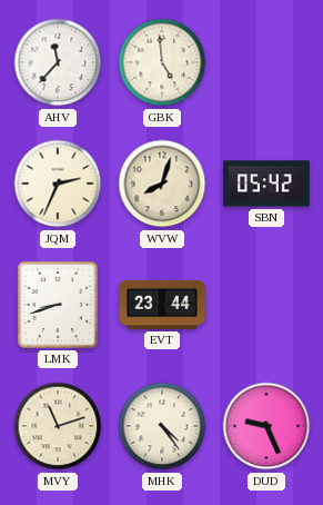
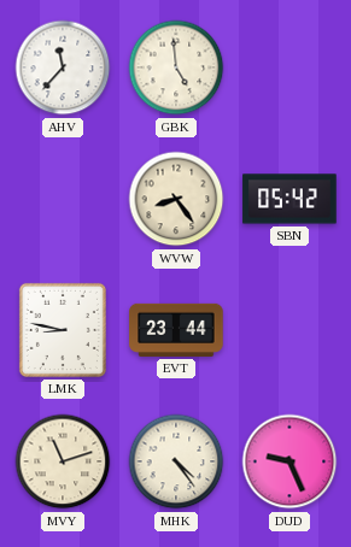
JQM: 2:34 -> none
WVW: 8:03 -> 8:24
LMK: 8:42 -> 8:47
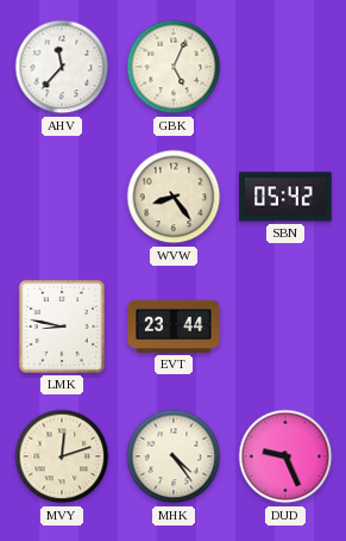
GBK: 4:59 -> 5:04
MVY: 11:12 -> 12:12
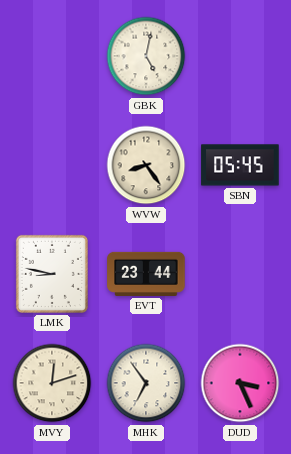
AHV: 11:37 -> none
GBK: 5:04 -> 5:02
SBN: 05:42 -> 05:45
MHK: 4:24 -> 6:54
DUD: 9:26 -> 3:26
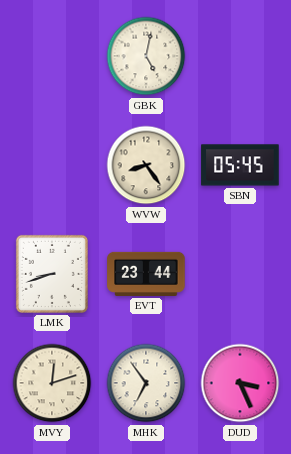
LMK: 8:47 -> 8:42
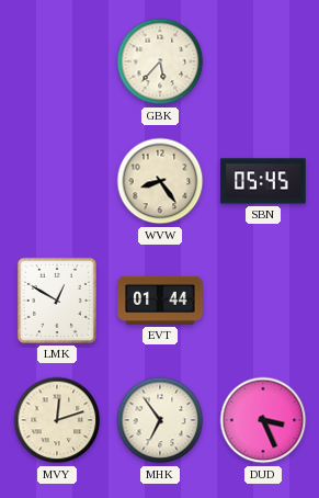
GBK: 5:02 -> 5:37
LMK: 8:42 -> 12:50
EVT: 23:44 -> 01:44
